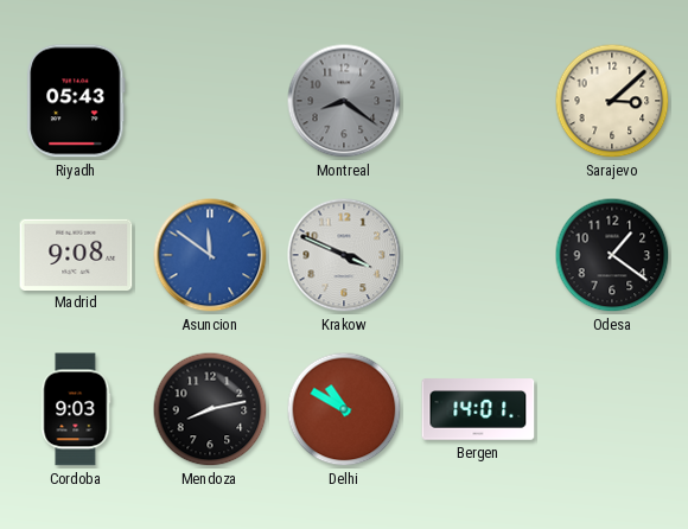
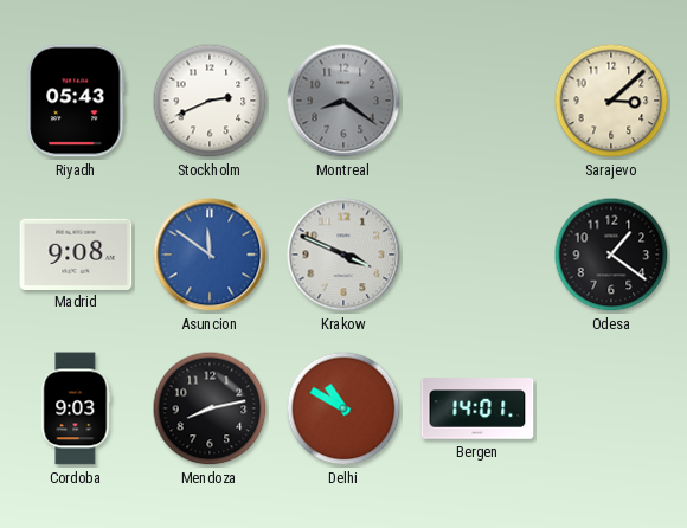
Stockholm: none -> 2:41
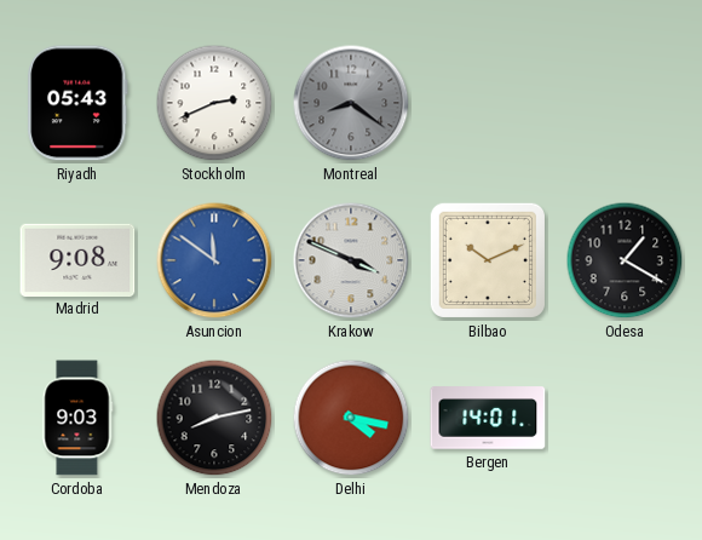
Sarajevo: 3:08 -> none
Bilbao: none -> 10:11
Odesa: 1:21 -> 1:20
Delhi: 10:50 -> 4:17
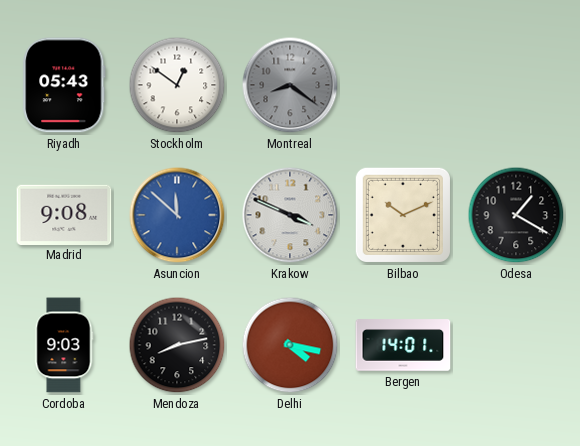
Stockholm: 2:41 -> 12:51
Asuncion: 11:51 -> 11:52
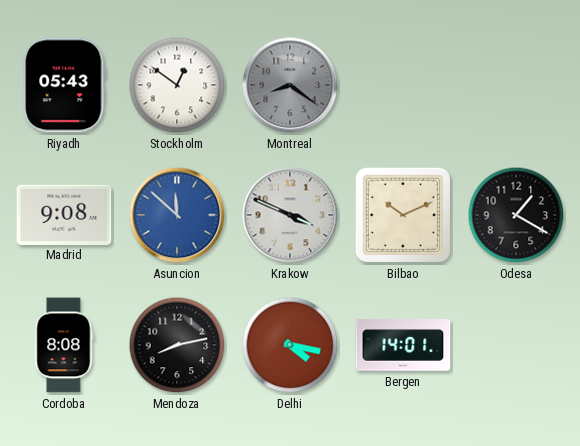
Cordoba: 9:03 -> 8:08
